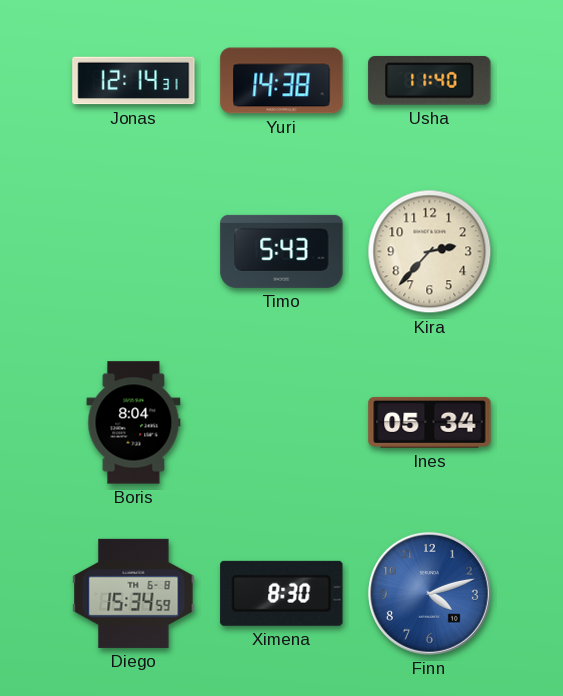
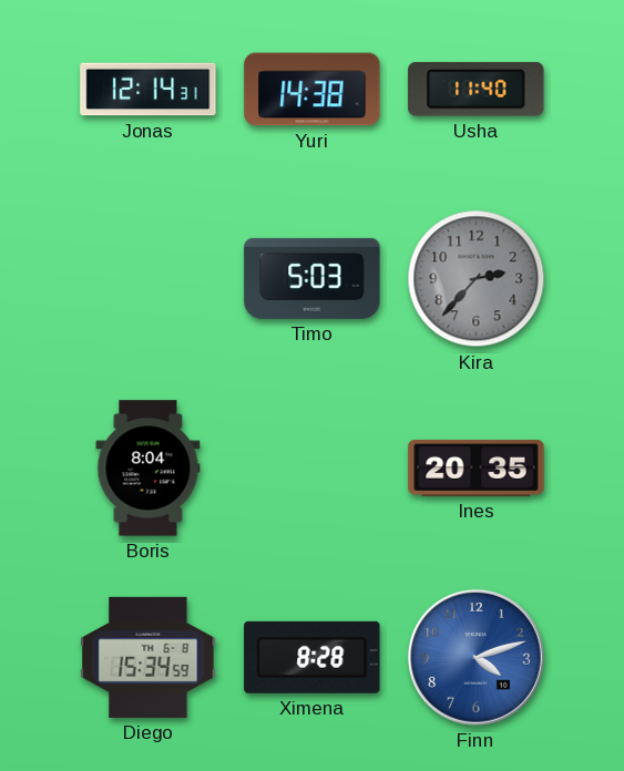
Timo: 5:43 -> 5:03
Kira dial: cream -> grey
Ines: 05:34 -> 20:35
Ximena: 8:30 -> 8:28
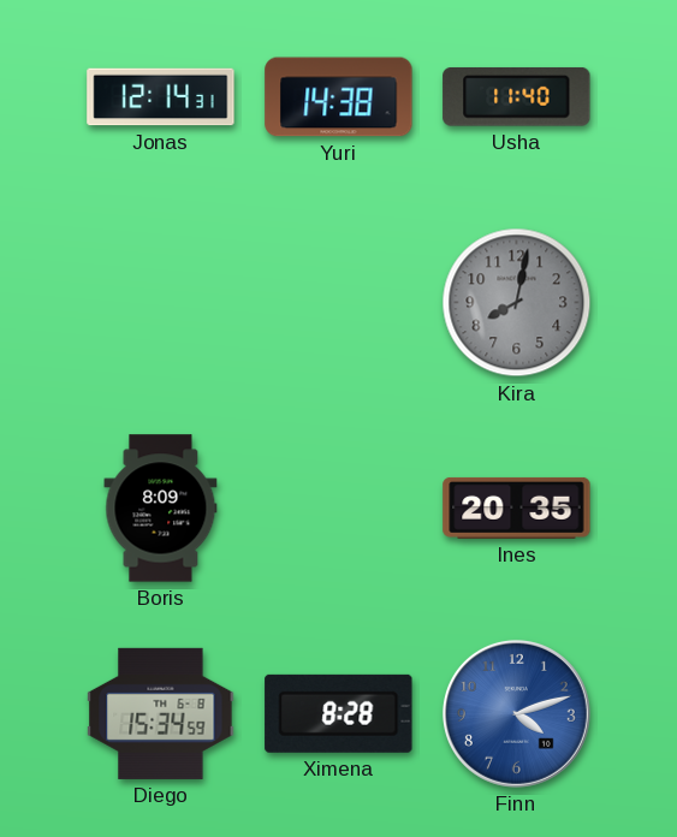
Timo: 5:03 -> none
Kira: 2:37 -> 8:02
Boris: 8:04 -> 8:09
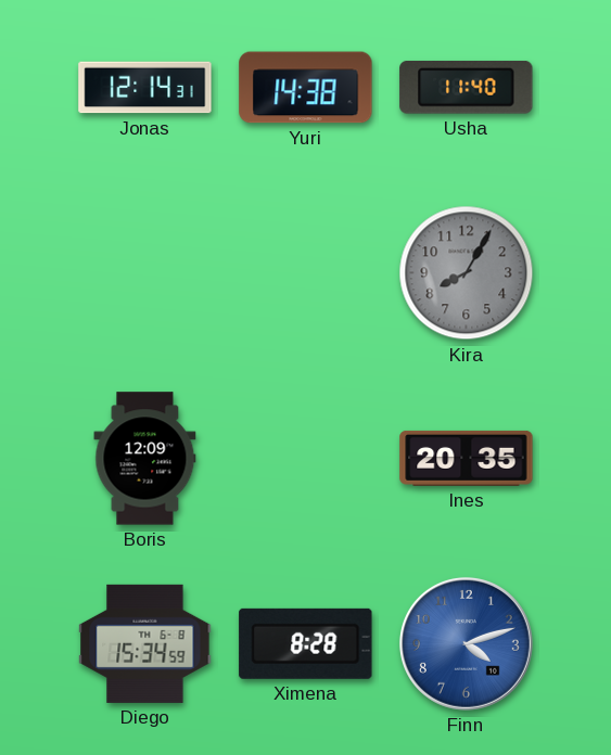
Kira: 8:02 -> 8:05
Boris: 8:09 -> 12:09
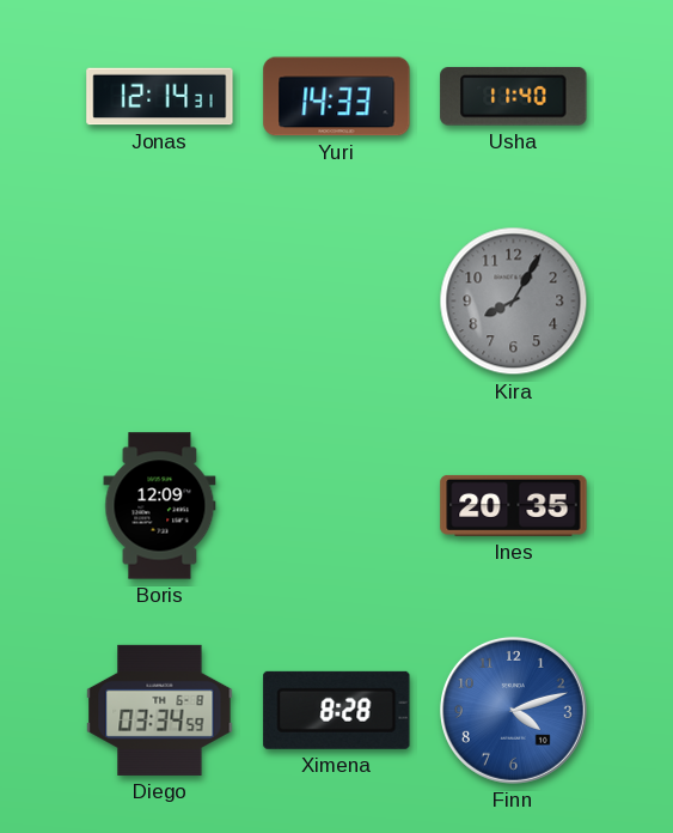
Yuri: 14:38 -> 14:33
Diego: 15:34 -> 03:34
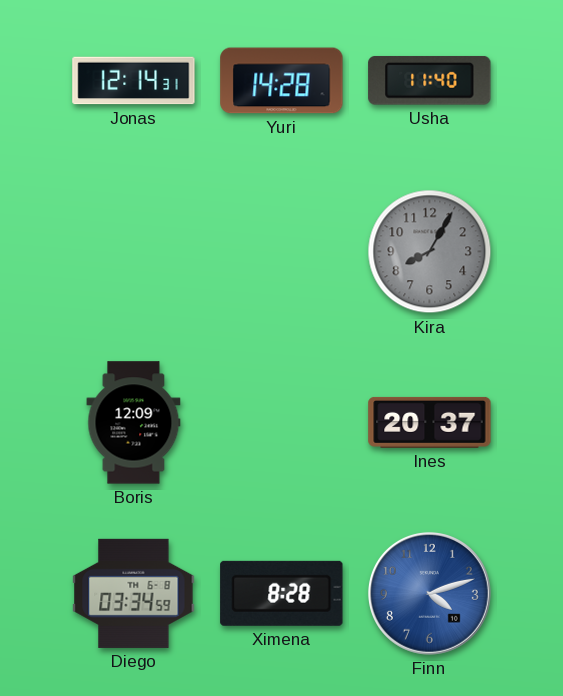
Yuri: 14:33 -> 14:28
Ines: 20:35 -> 20:37
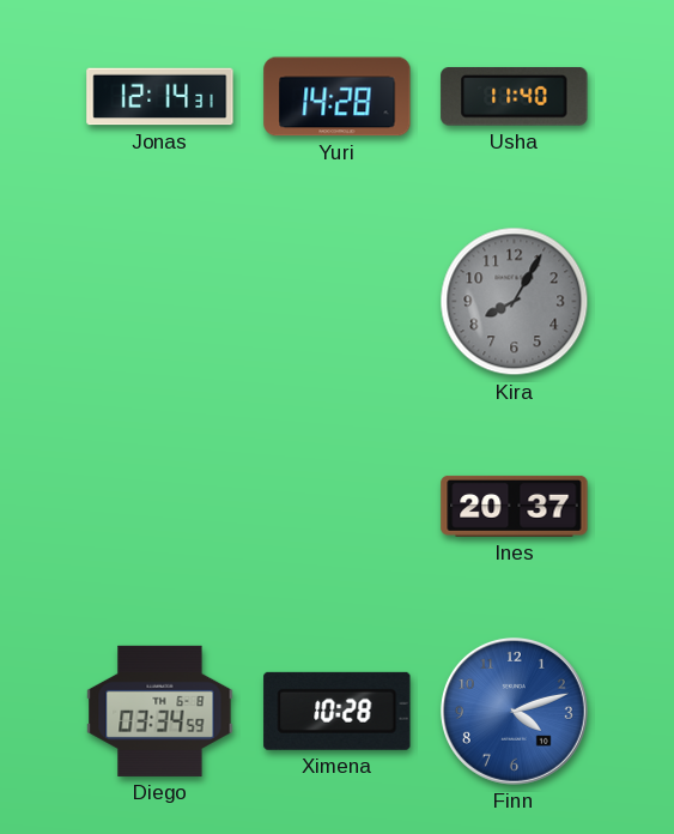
Boris: 12:09 -> none
Ximena: 8:28 -> 10:28
